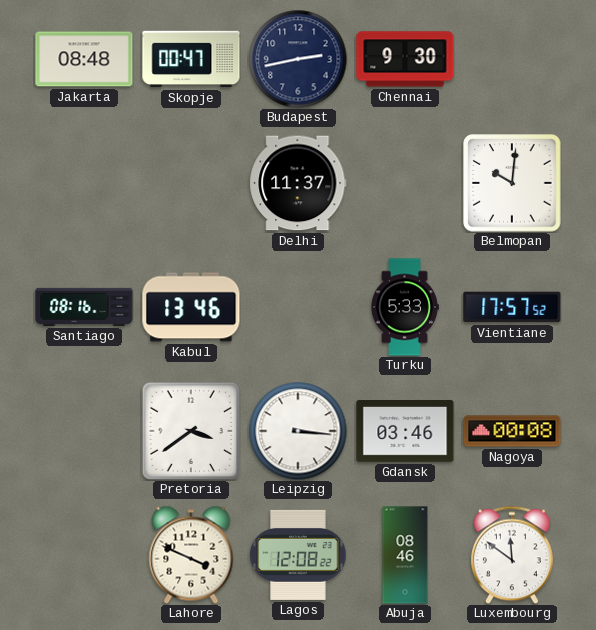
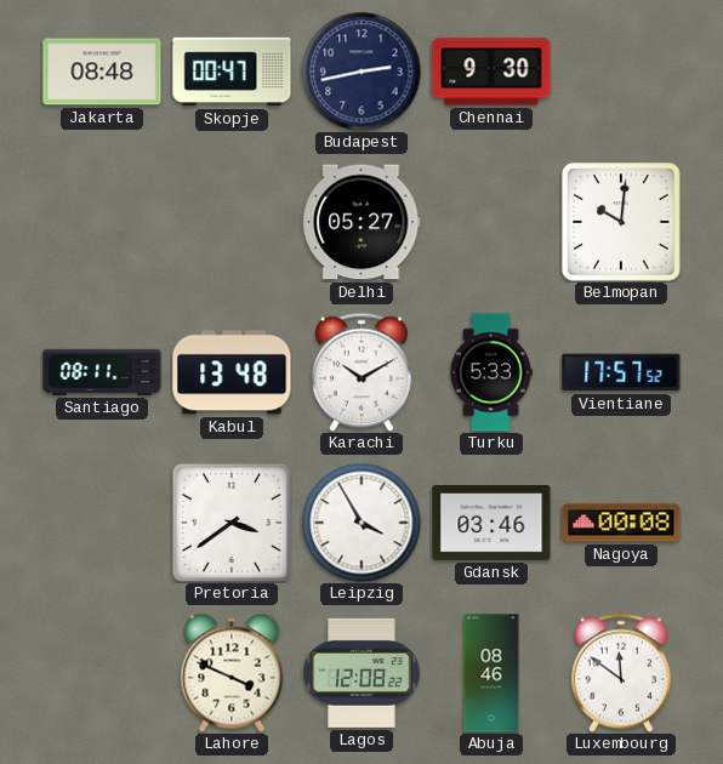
Delhi: 11:37 -> 05:27
Santiago: 08:16 -> 08:11
Kabul: 13:46 -> 13:48
Karachi: none -> 10:10
Leipzig: 3:16 -> 3:55
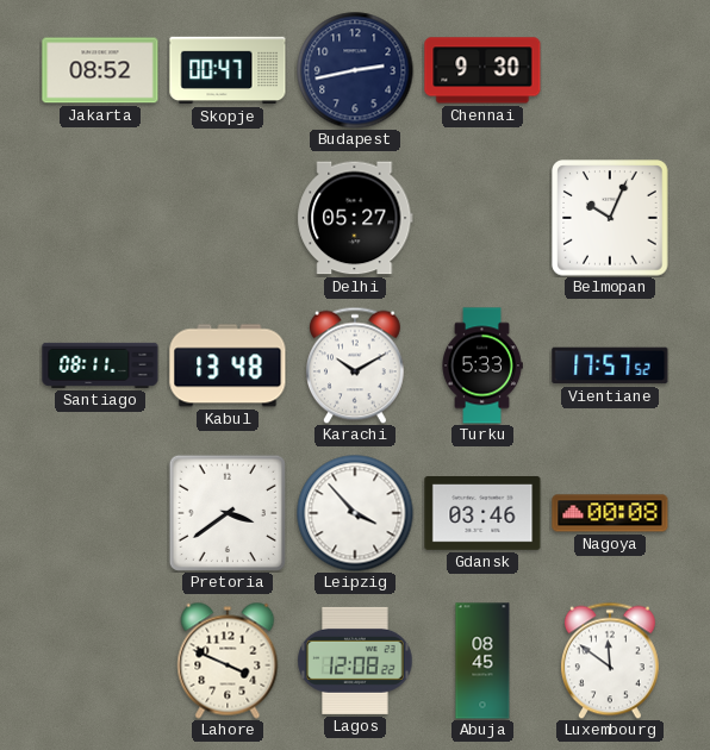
Jakarta: 08:48 -> 08:52
Belmopan: 10:01 -> 10:04
Leipzig: 3:55 -> 3:53
Abuja: 08:46 -> 08:45
